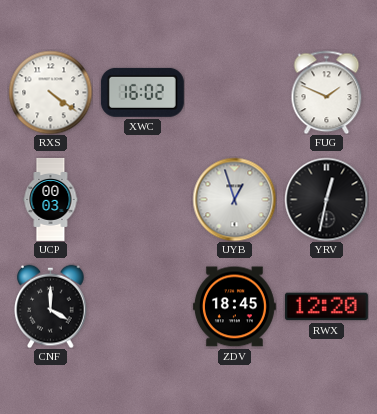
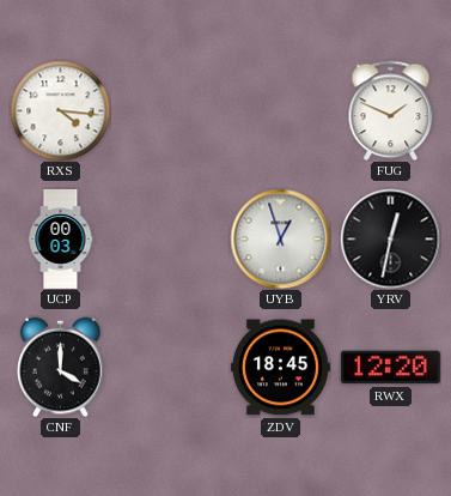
RXS: 4:21 -> 4:16
XWC: 16:02 -> none
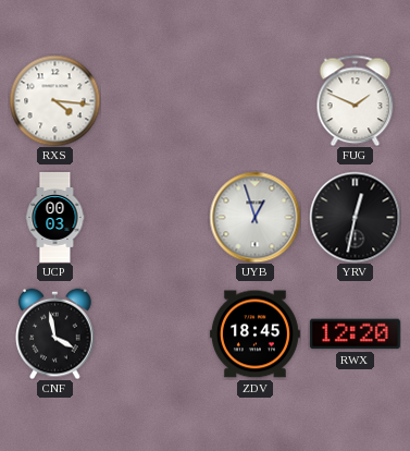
CNF: 4:00 -> 3:58
